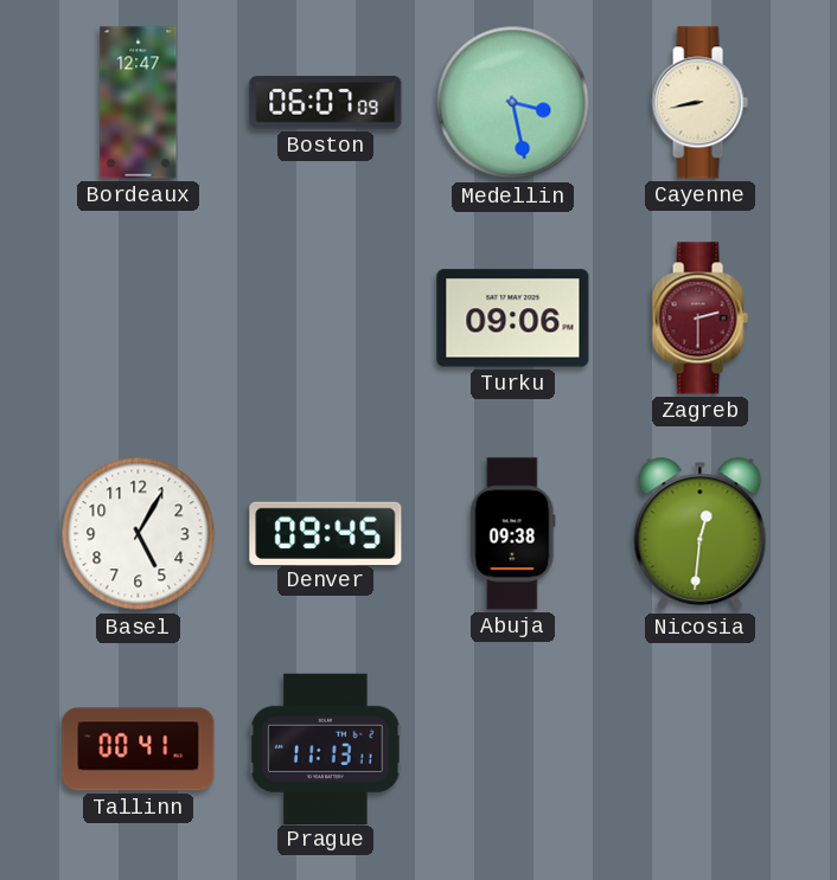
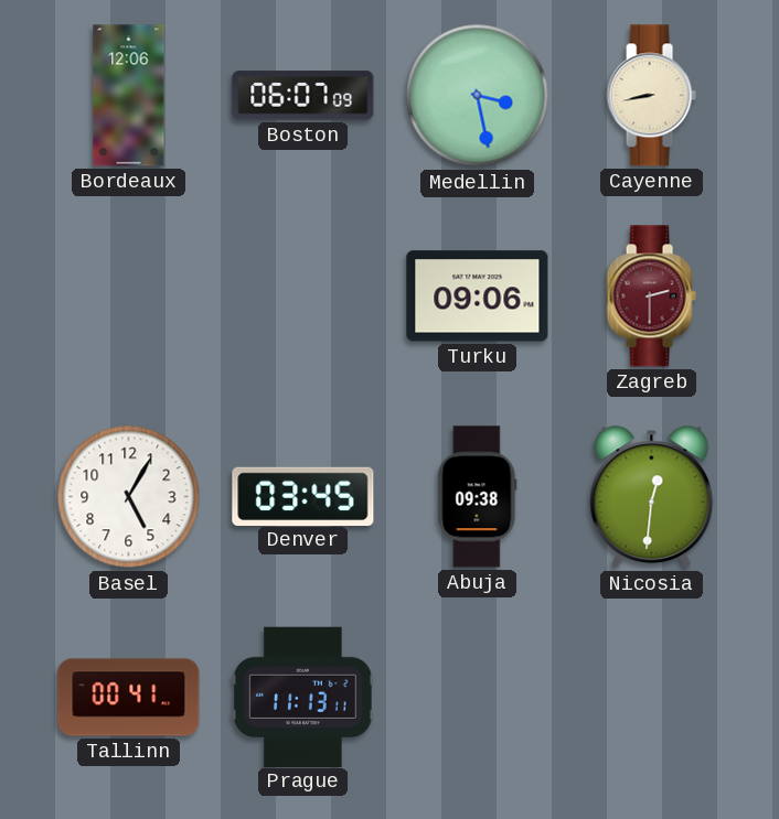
Bordeaux: 12:47 -> 12:06
Denver: 09:45 -> 03:45
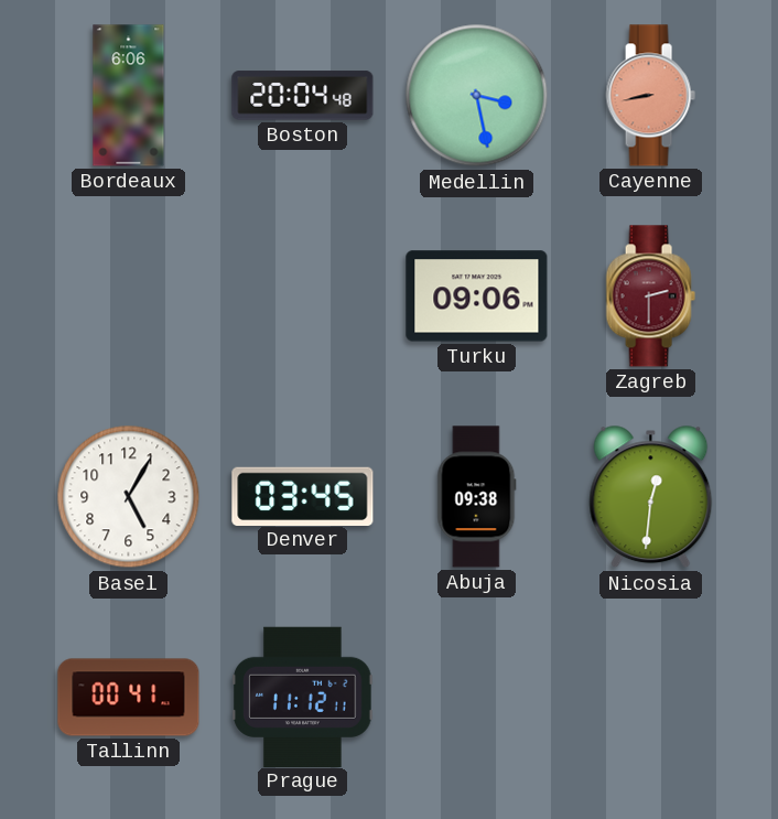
Bordeaux: 12:06 -> 6:06
Boston: 06:07 -> 20:04
Cayenne dial: cream -> salmon
Prague: 11:13 -> 11:12
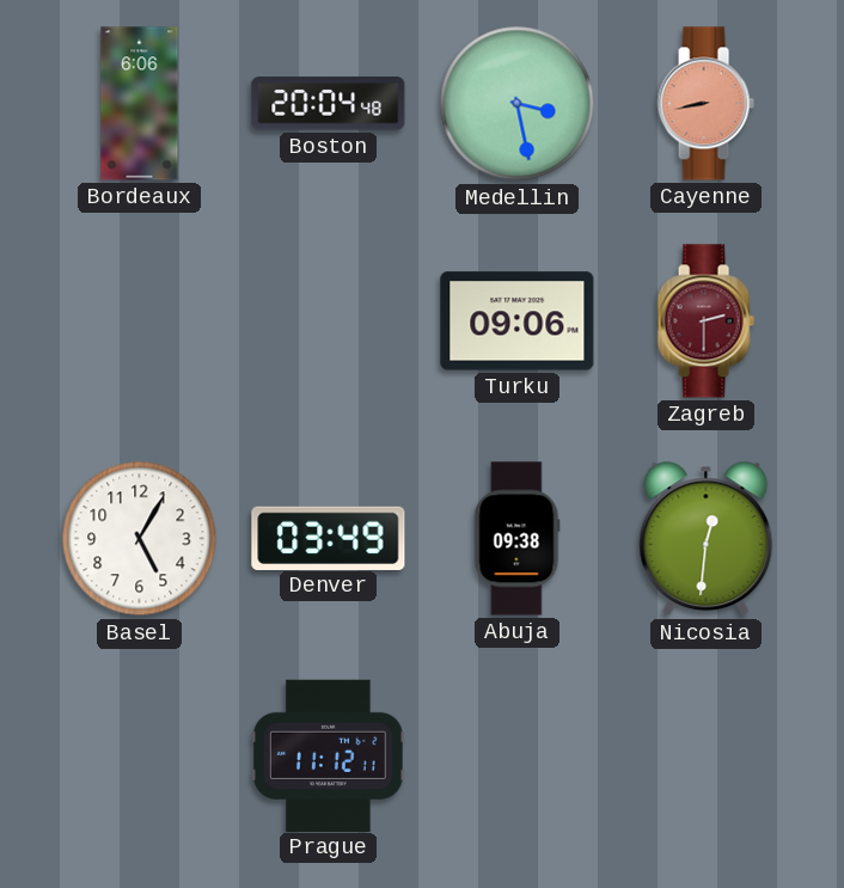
Denver: 03:45 -> 03:49
Tallinn: 00:41 -> none
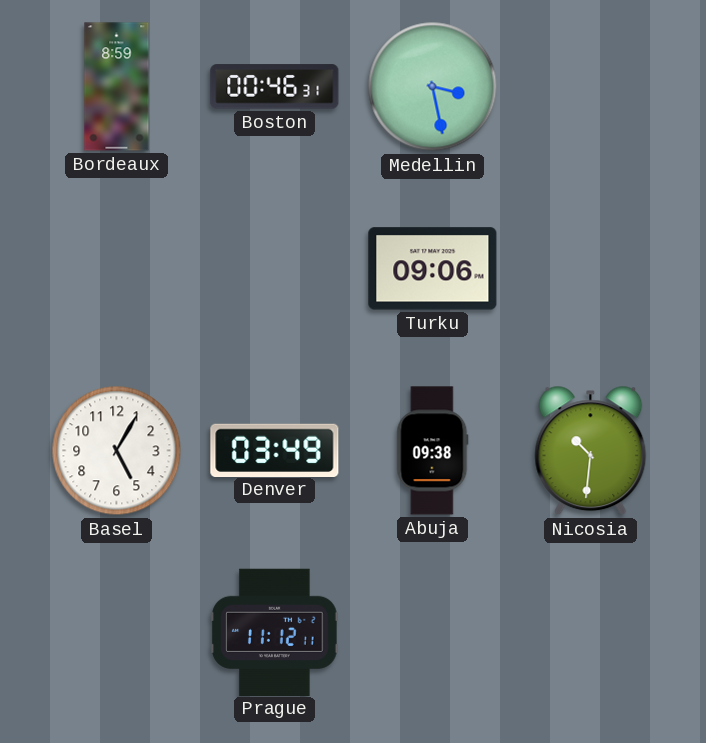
Bordeaux: 6:06 -> 8:59
Boston: 20:04 -> 00:46
Cayenne: 8:43 -> none
Zagreb: 2:30 -> none
Nicosia: 12:31 -> 10:31
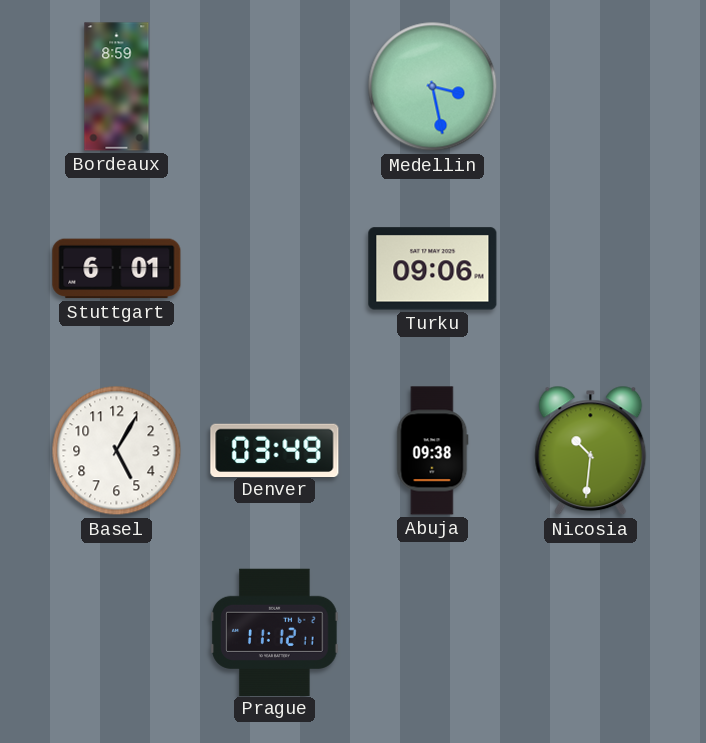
Boston: 00:46 -> none
Stuttgart: none -> 6:01
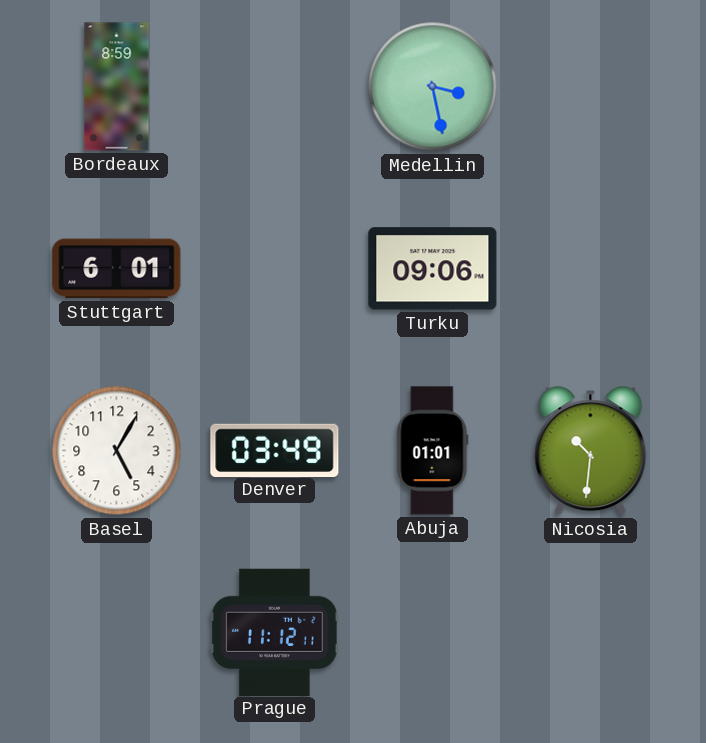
Abuja: 09:38 -> 01:01
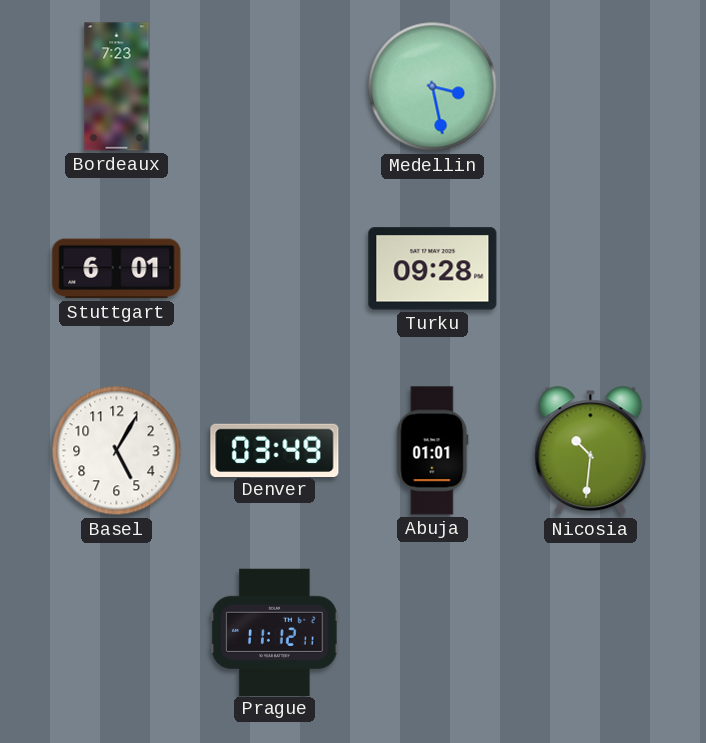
Bordeaux: 8:59 -> 7:23
Turku: 09:06 -> 09:28
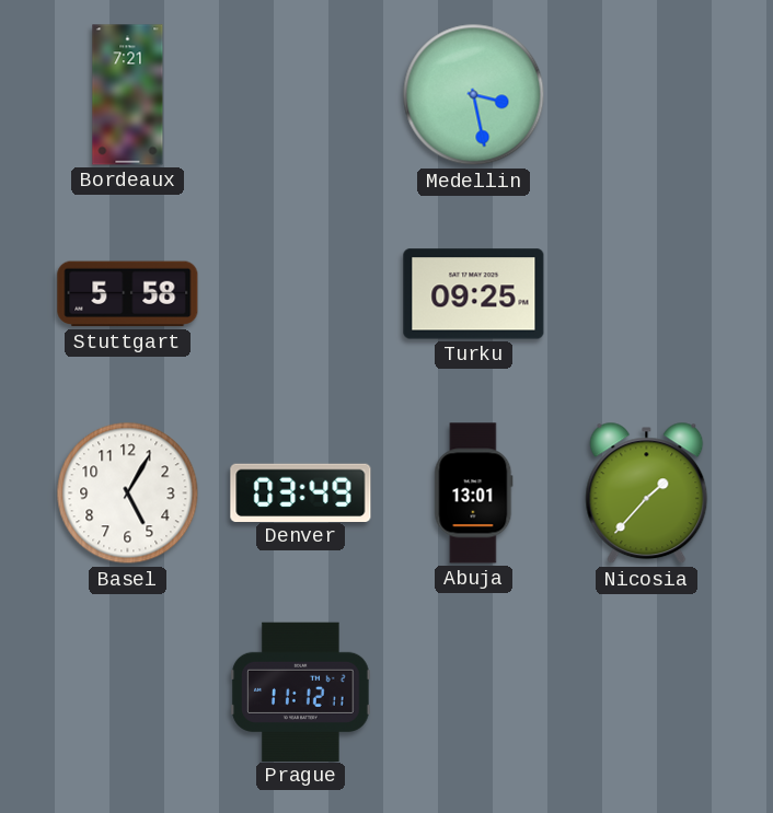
Bordeaux: 7:23 -> 7:21
Stuttgart: 6:01 -> 5:58
Turku: 09:28 -> 09:25
Abuja: 01:01 -> 13:01
Nicosia: 10:31 -> 1:37
